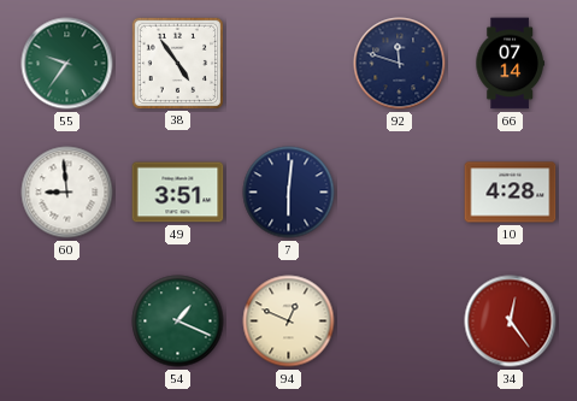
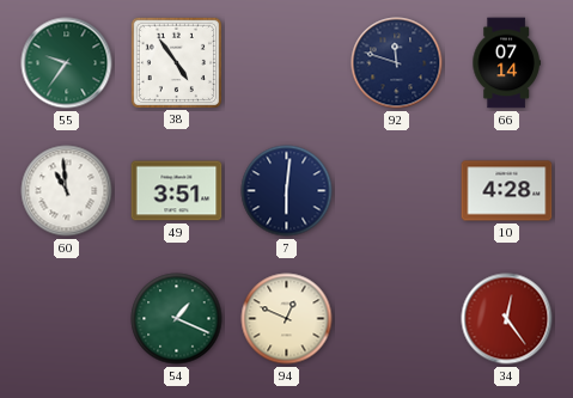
60: 8:59 -> 10:59
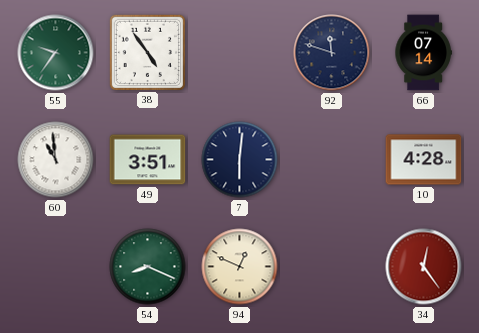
54: 1:19 -> 8:19
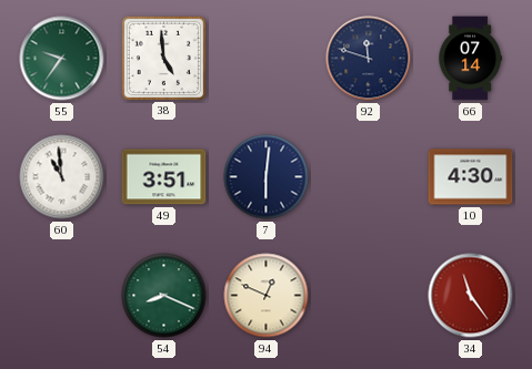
38: 4:54 -> 4:59
10: 4:28 -> 4:30
34: 12:24 -> 11:24
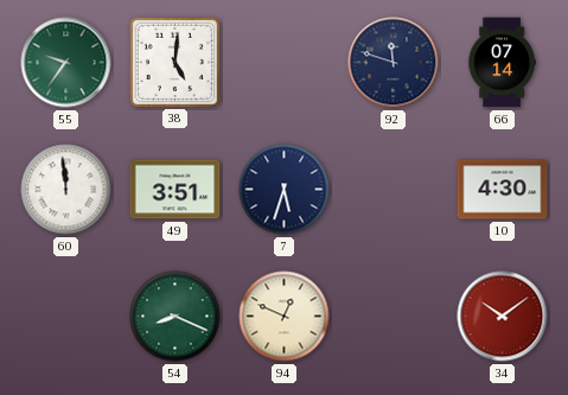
38: 4:59 -> 5:01
60: 10:59 -> 11:59
7: 6:01 -> 5:33
34: 11:24 -> 10:09
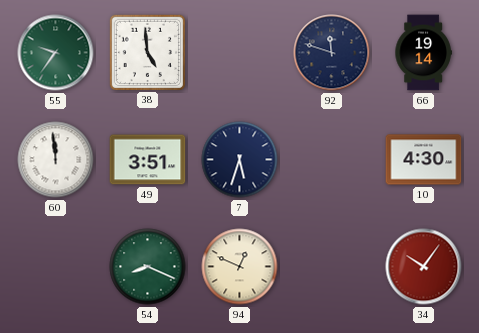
38: 5:01 -> 4:59
66: 07:14 -> 19:14
34: 10:09 -> 10:06
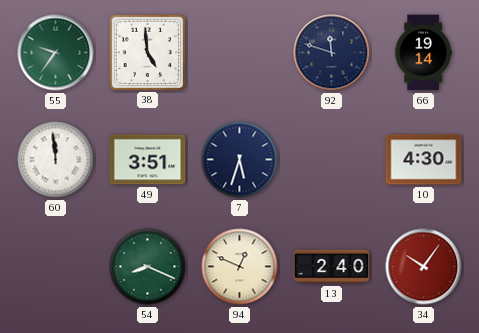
13: none -> 2:40
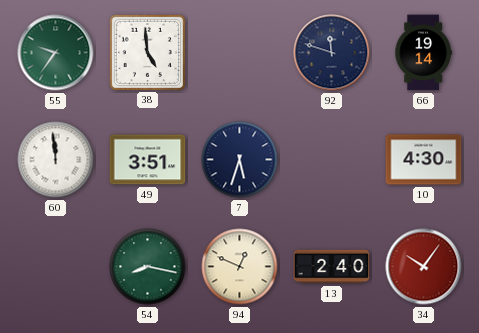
54: 8:19 -> 8:17
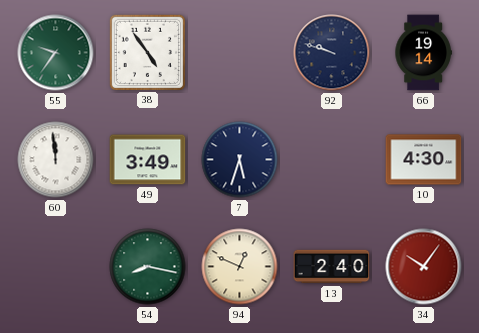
38: 4:59 -> 4:54
92: 11:48 -> 9:48
49: 3:51 -> 3:49
